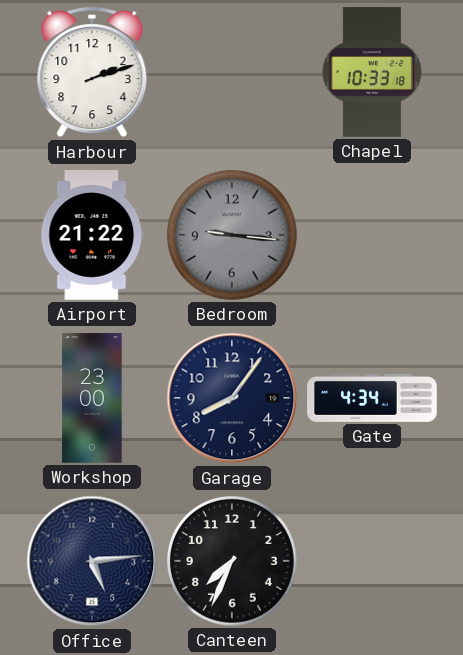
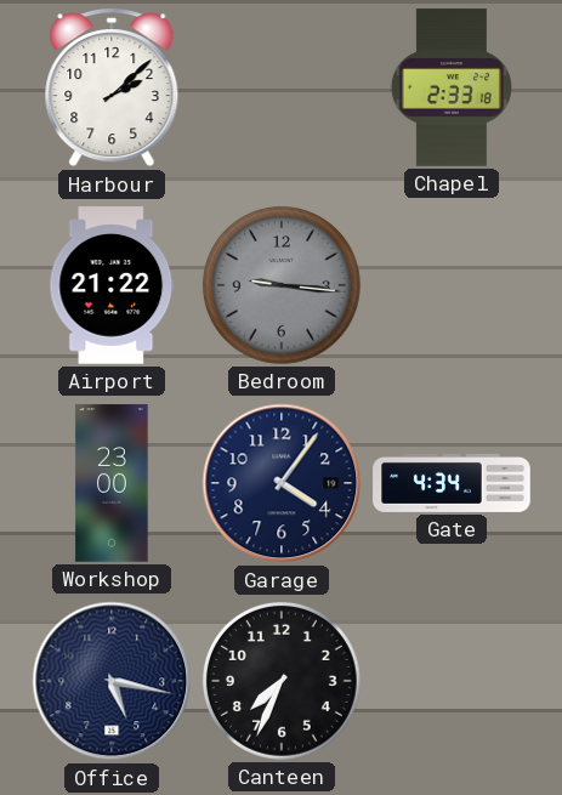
Harbour: 2:12 -> 2:08
Chapel: 10:33 -> 2:33
Garage: 8:06 -> 4:06
Office: 5:14 -> 5:17
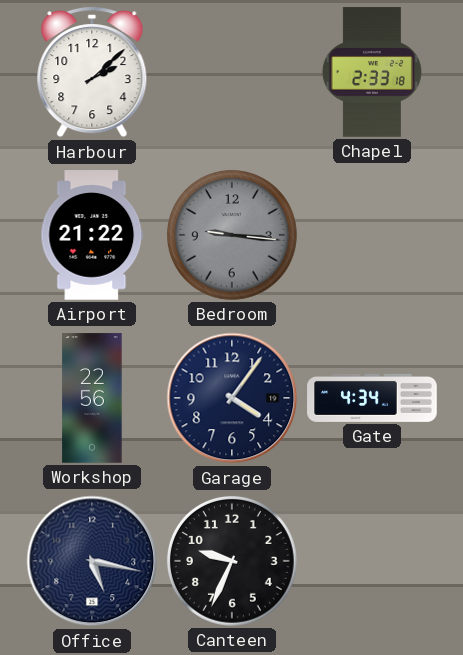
Workshop: 23:00 -> 22:56
Canteen: 7:34 -> 9:34
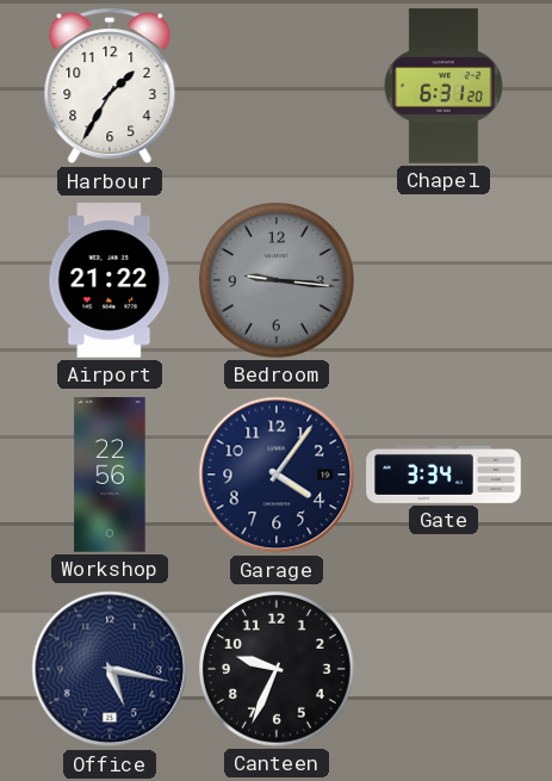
Harbour: 2:08 -> 1:35
Chapel: 2:33 -> 6:31
Gate: 4:34 -> 3:34
